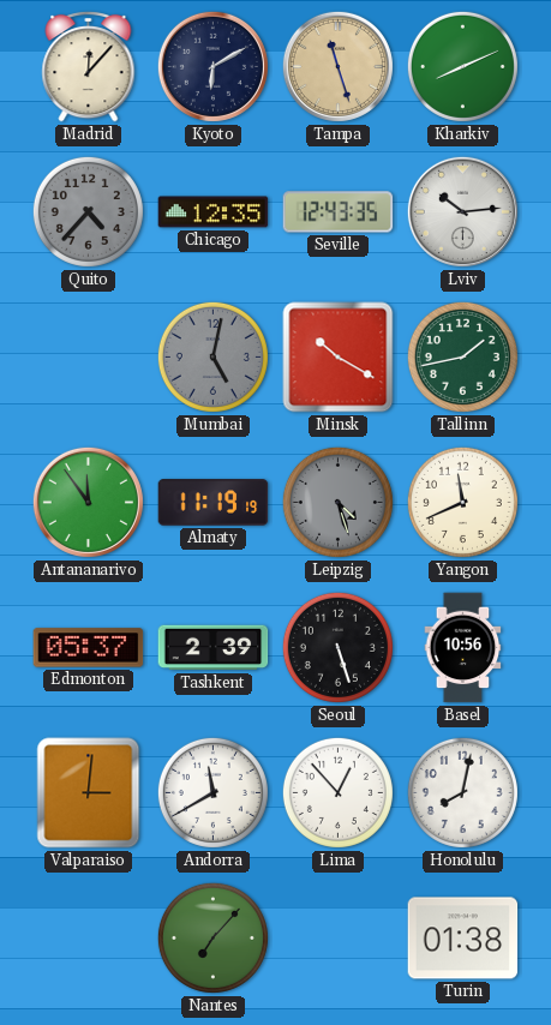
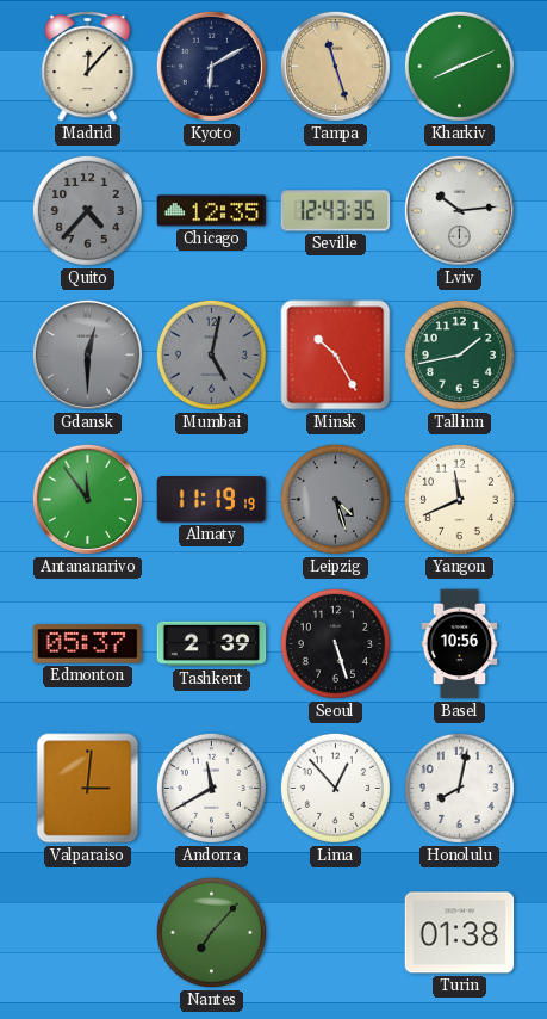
Gdansk: none -> 12:30
Minsk: 10:20 -> 10:25
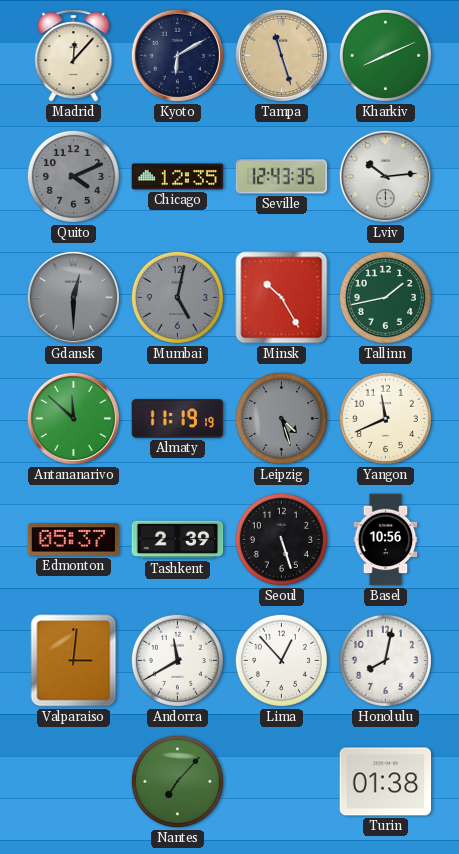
Quito: 4:37 -> 4:11
Antananarivo: 11:54 -> 11:52
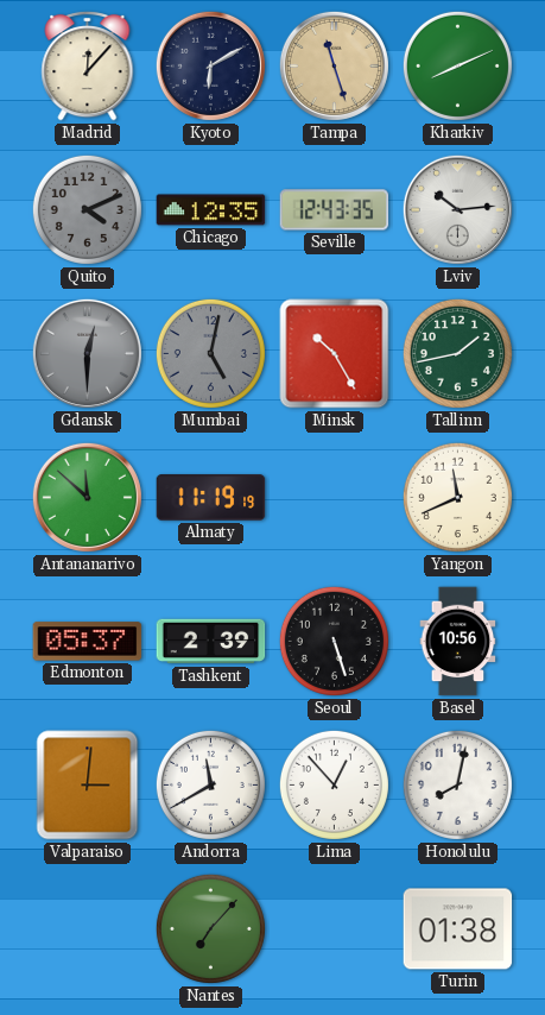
Leipzig: 4:27 -> none
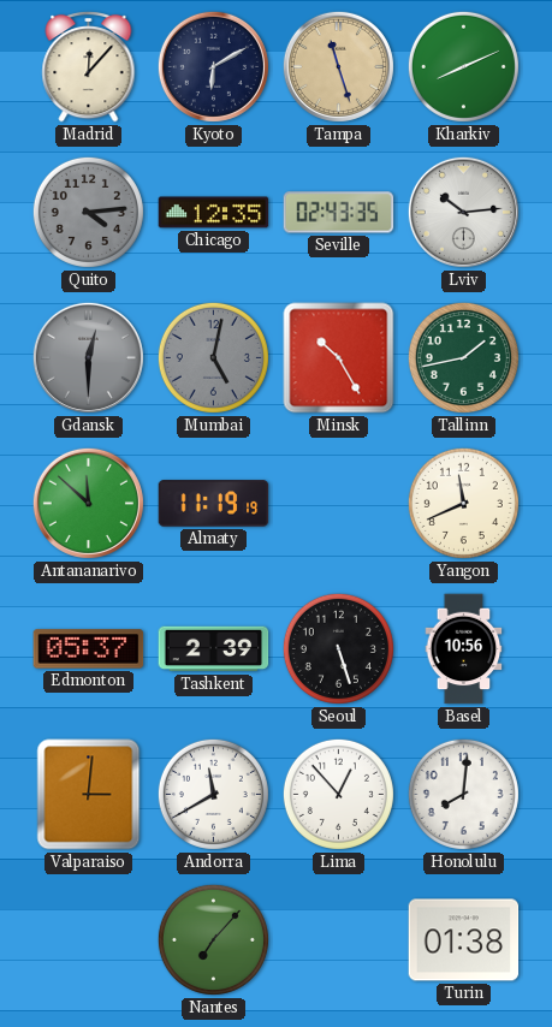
Quito: 4:11 -> 4:14
Seville: 12:43 -> 02:43
Honolulu: 8:02 -> 8:01
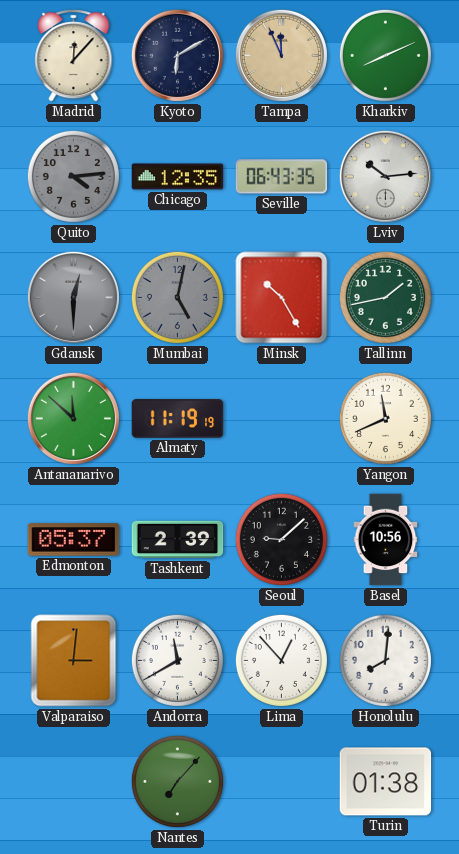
Tampa: 11:27 -> 11:56
Seville: 02:43 -> 06:43
Seoul: 5:27 -> 9:08
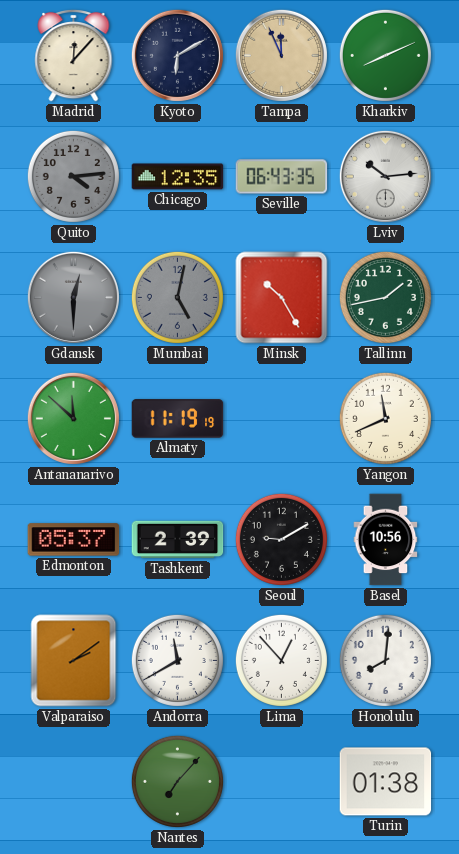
Seoul: 9:08 -> 9:10
Valparaiso: 3:01 -> 2:09
